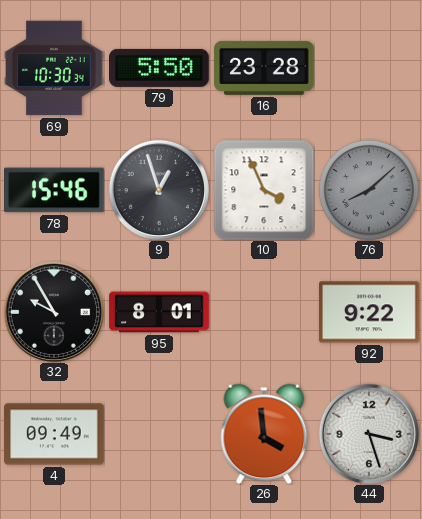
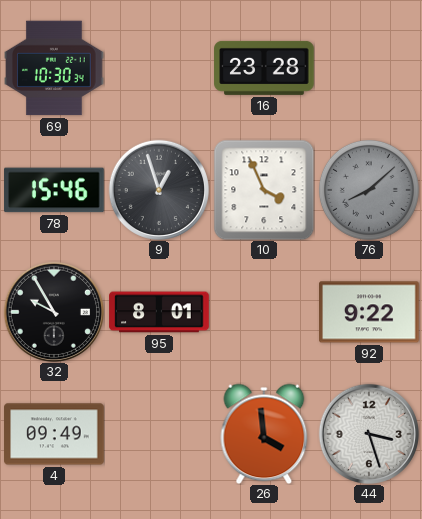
79: 5:50 -> none
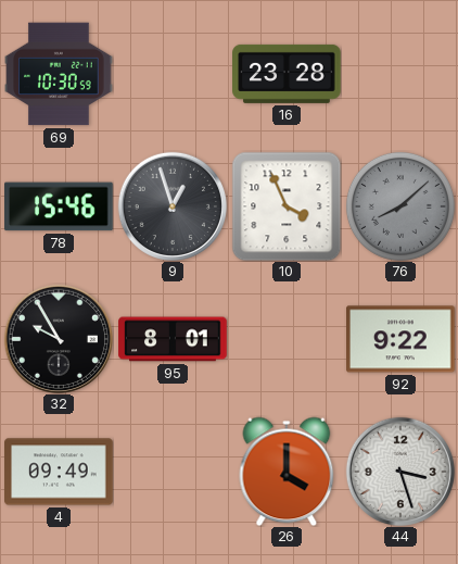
69: 10:30:34 -> 10:30:59
26: 3:59 -> 4:00
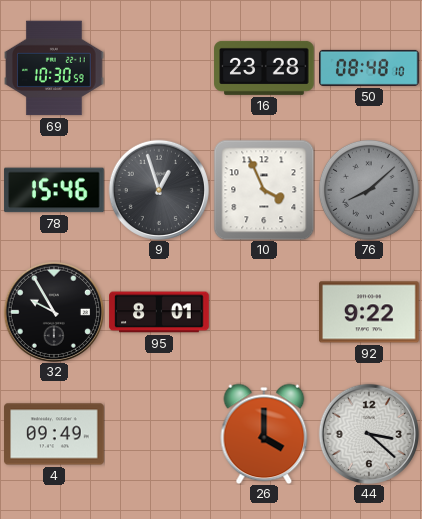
50: none -> 08:48
44: 3:27 -> 3:22
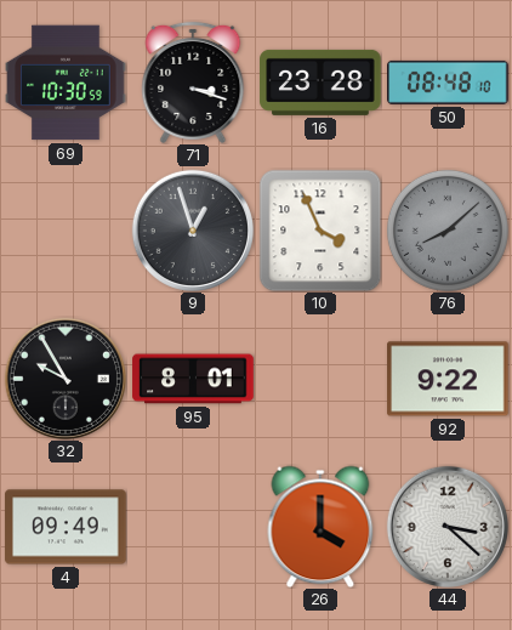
71: none -> 3:18
78: 15:46 -> none
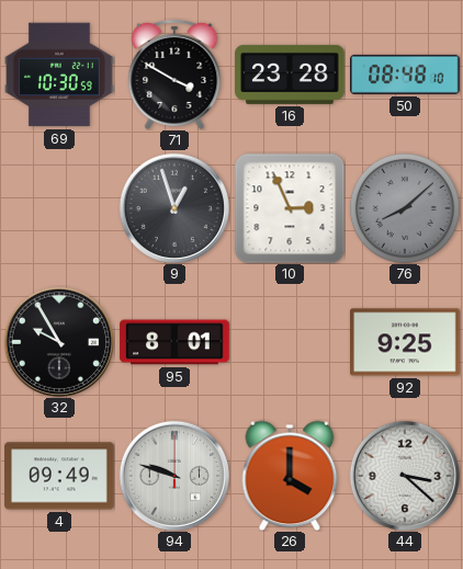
71: 3:18 -> 3:50
10: 3:56 -> 2:56
92: 9:22 -> 9:25
94: none -> 9:48
